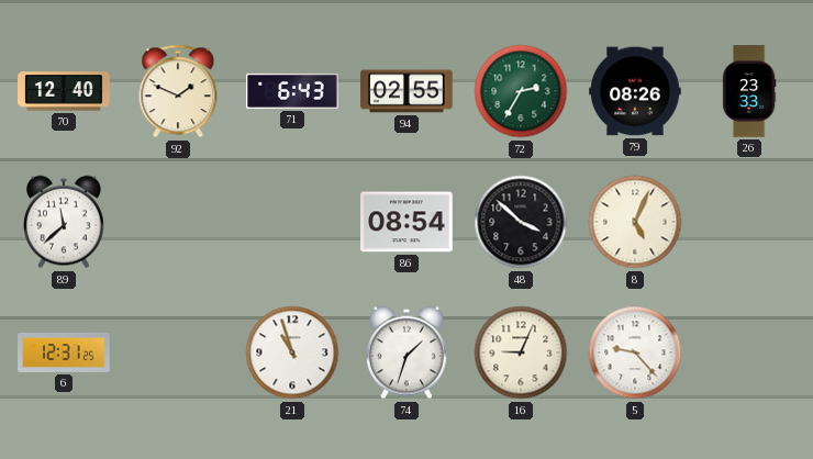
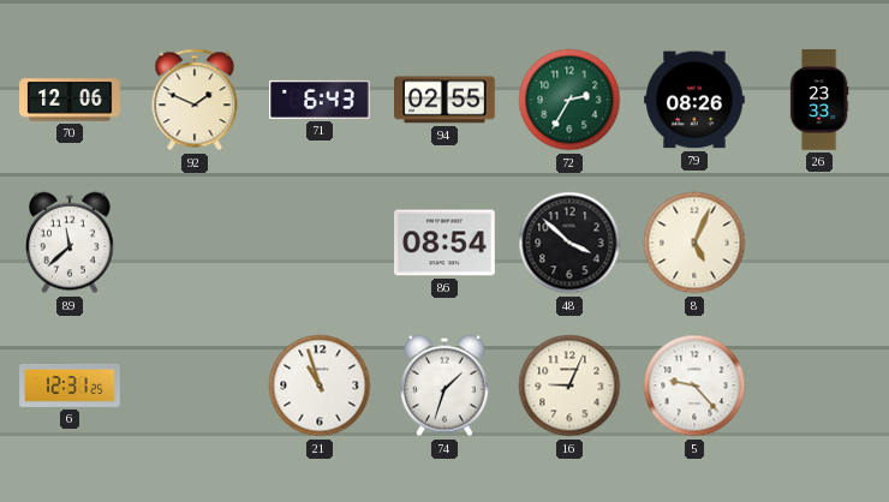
70: 12:40 -> 12:06
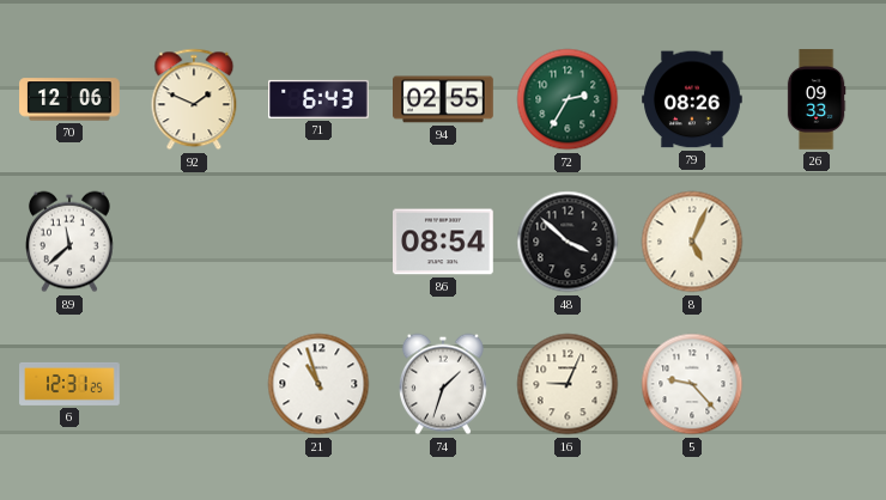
26: 23:33 -> 09:33
